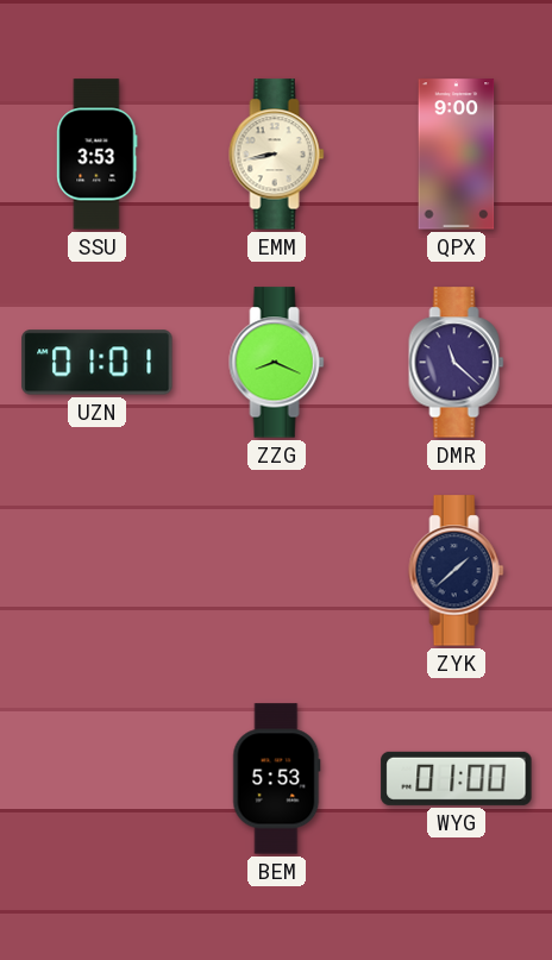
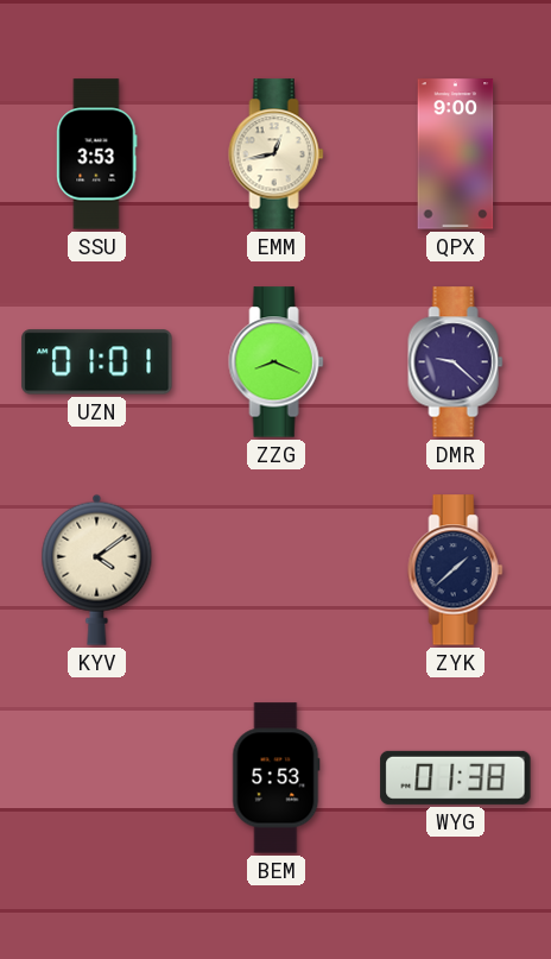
EMM: 8:43 -> 12:43
DMR: 11:22 -> 9:22
KYV: none -> 4:09
WYG: 01:00 -> 01:38
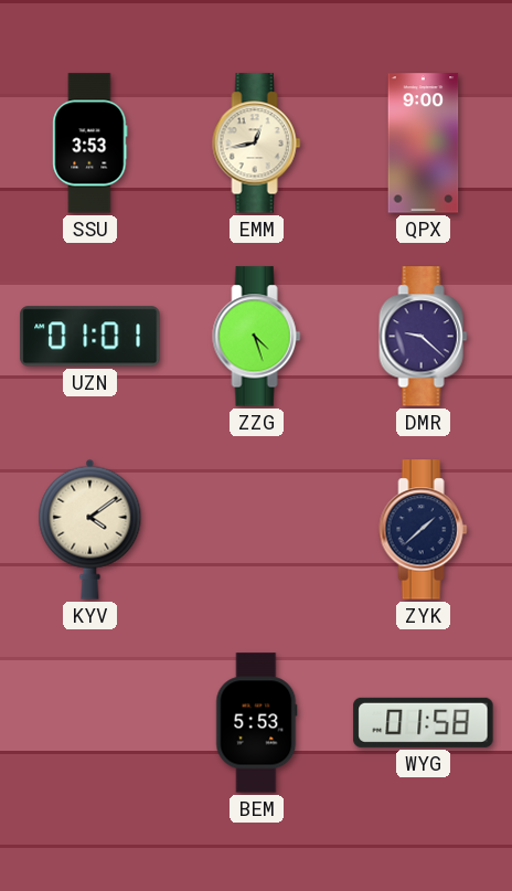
ZZG: 8:19 -> 4:27
WYG: 01:38 -> 01:58
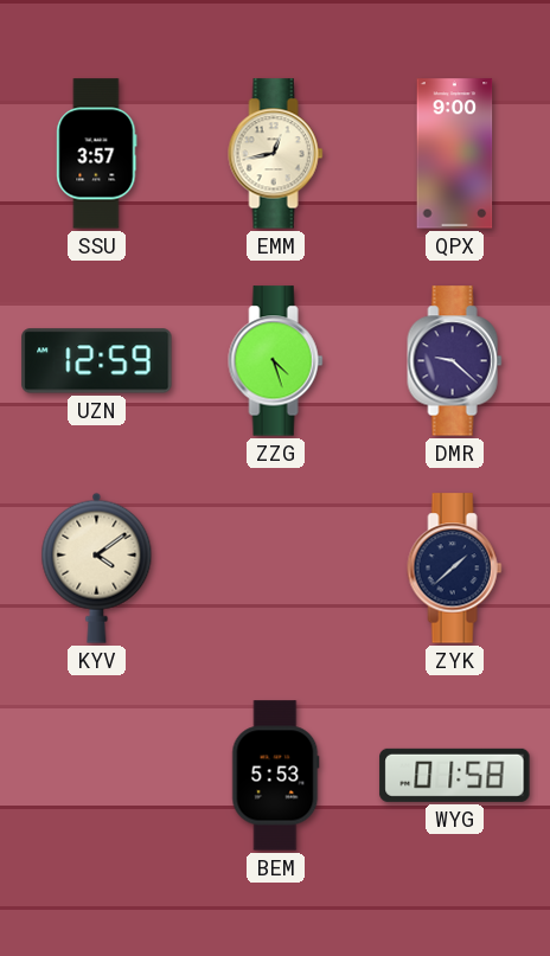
SSU: 3:53 -> 3:57
UZN: 01:01 -> 12:59
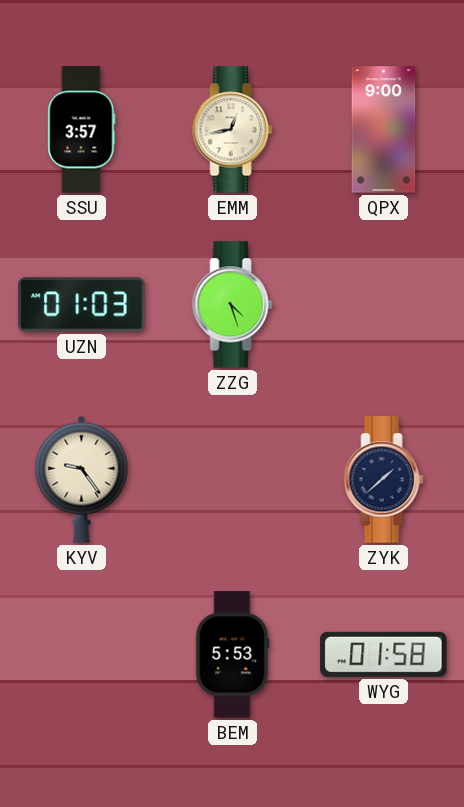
UZN: 12:59 -> 01:03
DMR: 9:22 -> none
KYV: 4:09 -> 9:24
